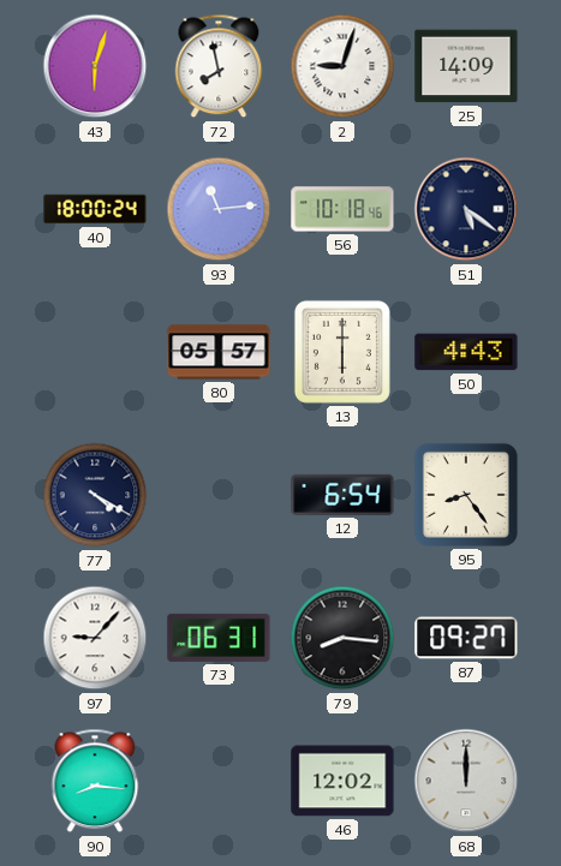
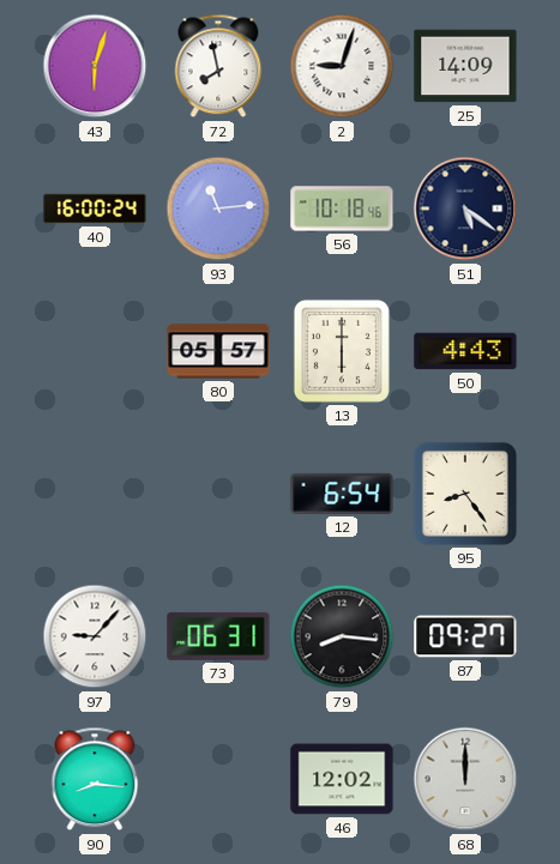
40: 18:00 -> 16:00
77: 4:20 -> none
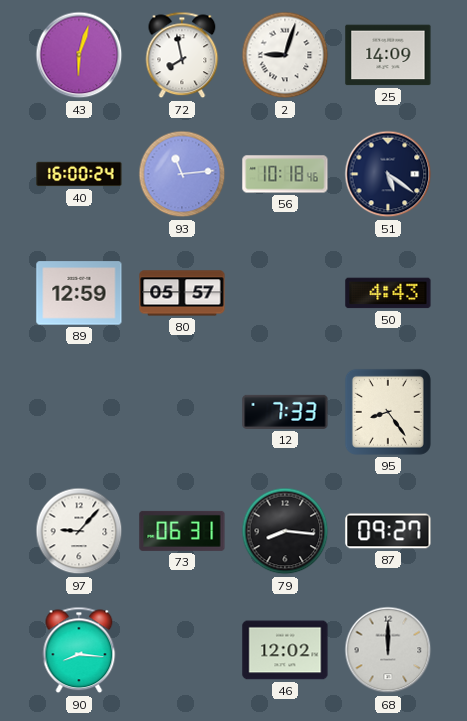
89: none -> 12:59
13: 6:00 -> none
12: 6:54 -> 7:33
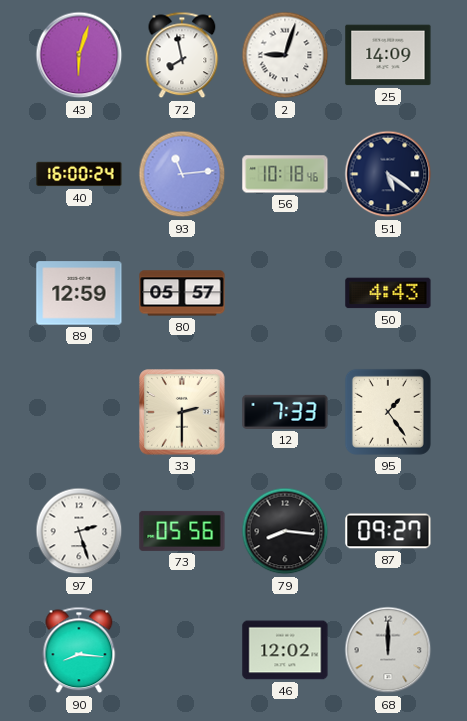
33: none -> 2:30
95: 8:24 -> 1:24
97: 9:07 -> 2:27
73: 06:31 -> 05:56
